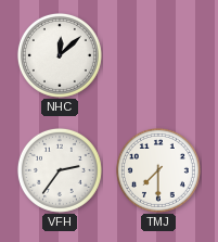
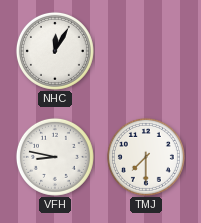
NHC: 12:08 -> 12:05
VFH: 2:36 -> 8:47
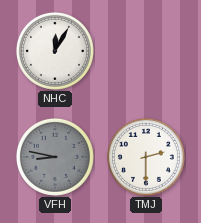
VFH dial: white -> grey
TMJ: 7:30 -> 2:30
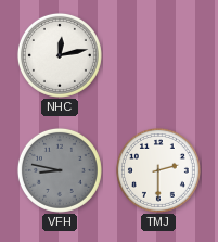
NHC: 12:05 -> 12:13
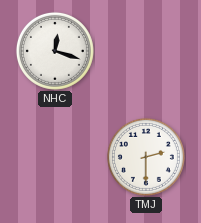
NHC: 12:13 -> 12:18
VFH: 8:47 -> none
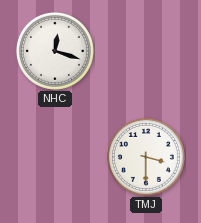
TMJ: 2:30 -> 3:30
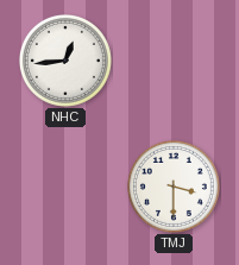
NHC: 12:18 -> 12:44
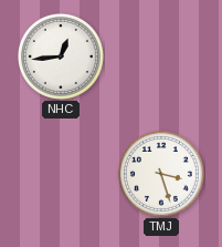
TMJ: 3:30 -> 3:27
